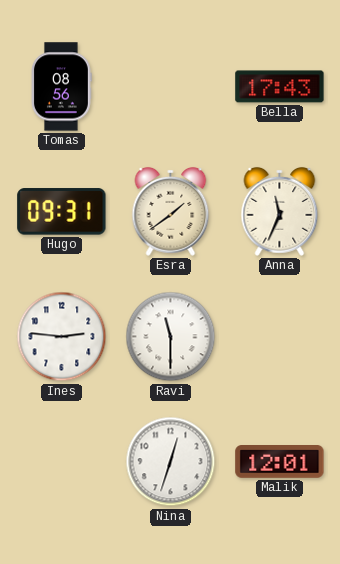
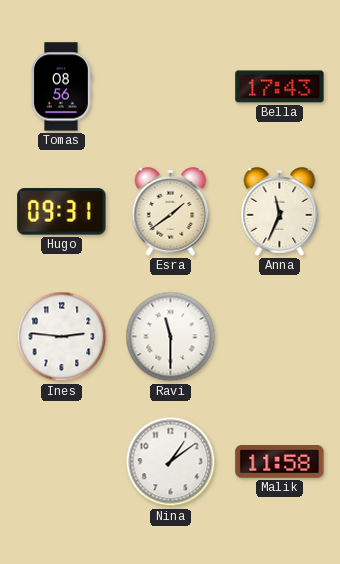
Nina: 12:33 -> 1:09
Malik: 12:01 -> 11:58
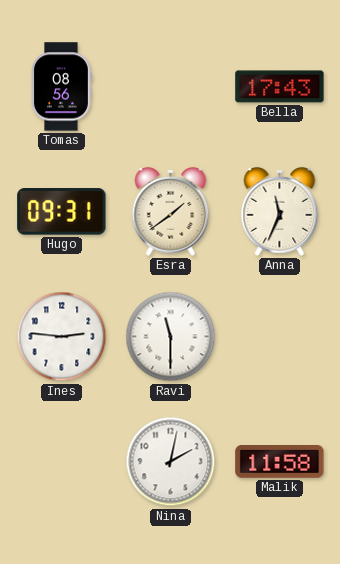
Nina: 1:09 -> 2:02
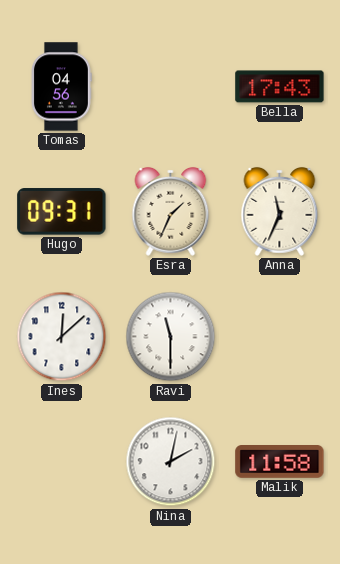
Tomas: 08:56 -> 04:56
Esra: 1:39 -> 1:34
Ines: 2:46 -> 12:08
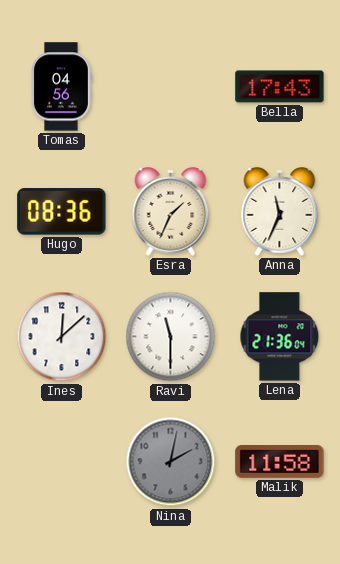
Hugo: 09:31 -> 08:36
Lena: none -> 21:36
Nina dial: white -> grey
